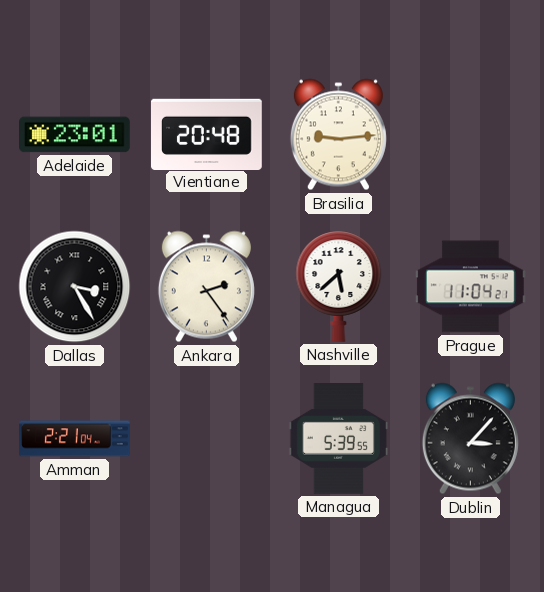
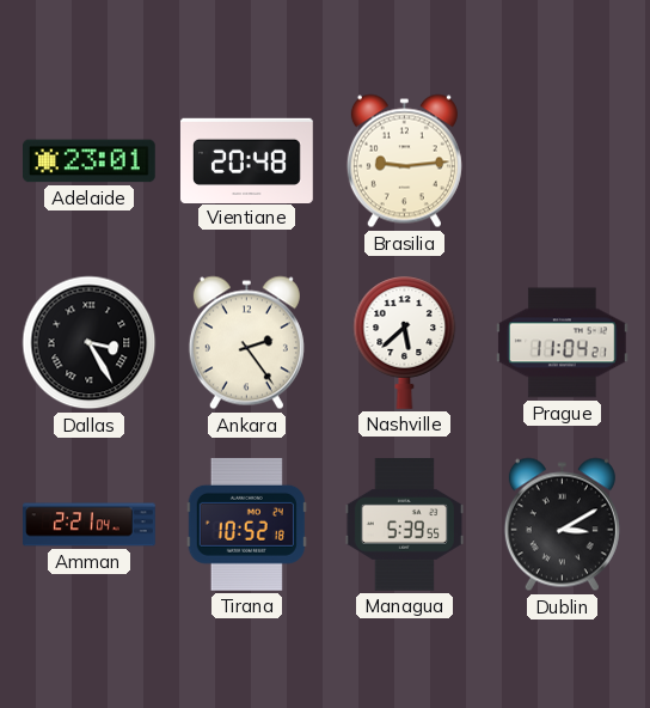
Tirana: none -> 10:52
Dublin: 3:07 -> 3:10
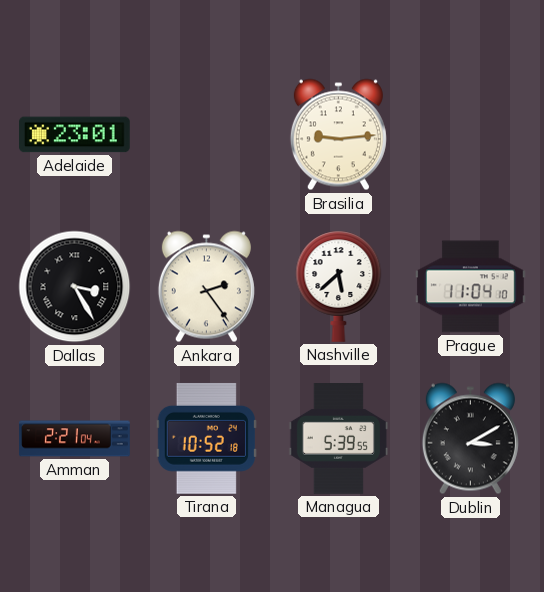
Vientiane: 20:48 -> none
Prague: 11:04:21 -> 11:04:10
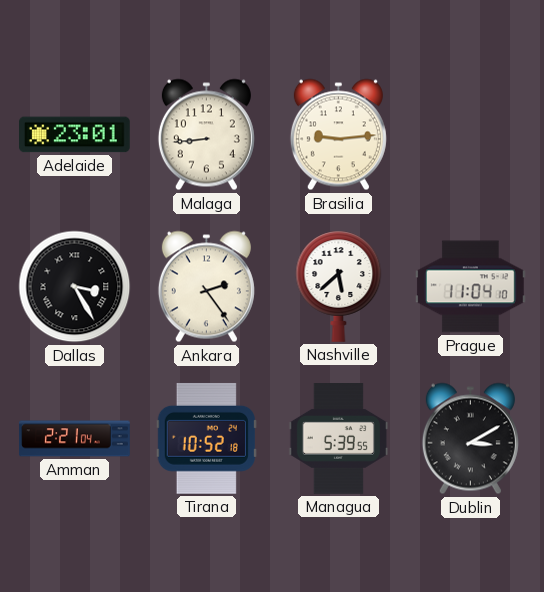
Malaga: none -> 8:44
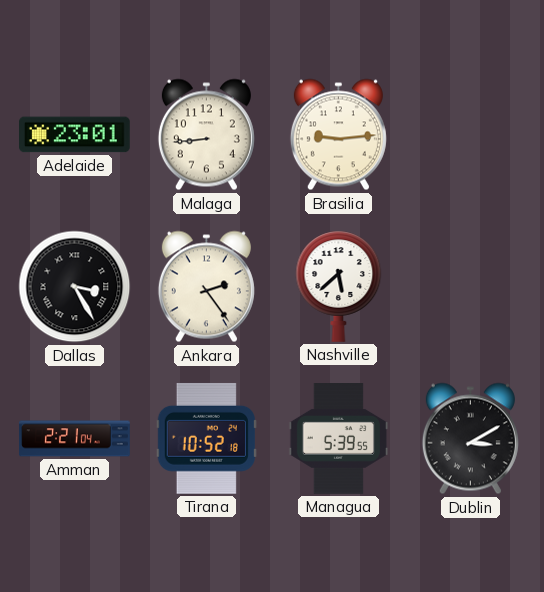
Prague: 11:04 -> none
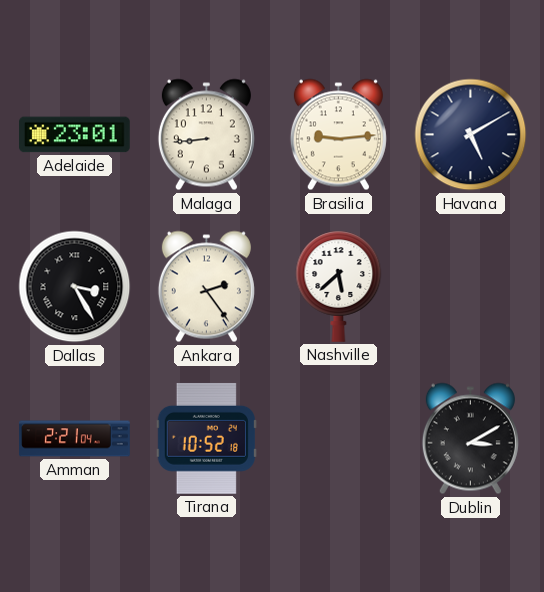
Havana: none -> 5:10
Managua: 5:39 -> none
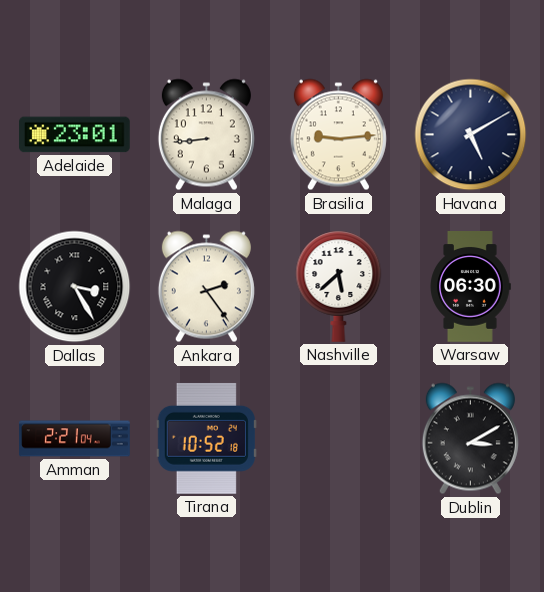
Warsaw: none -> 06:30
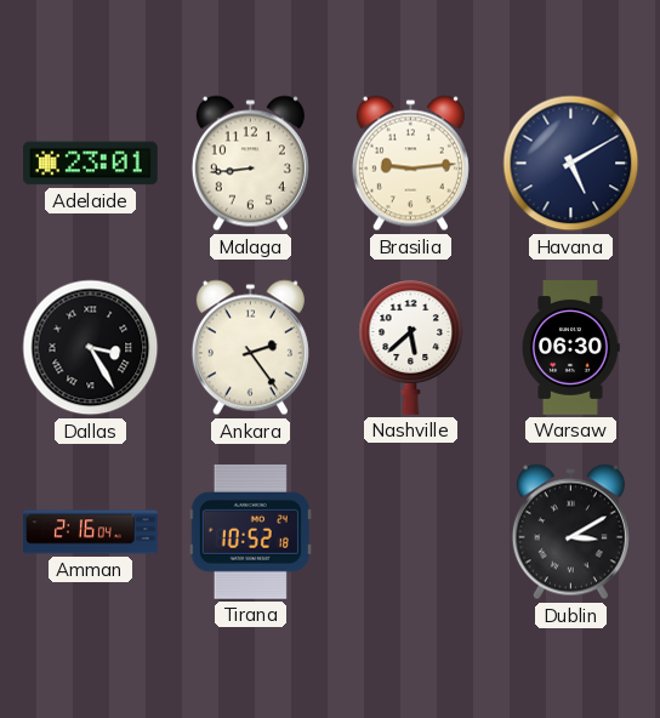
Amman: 2:21 -> 2:16
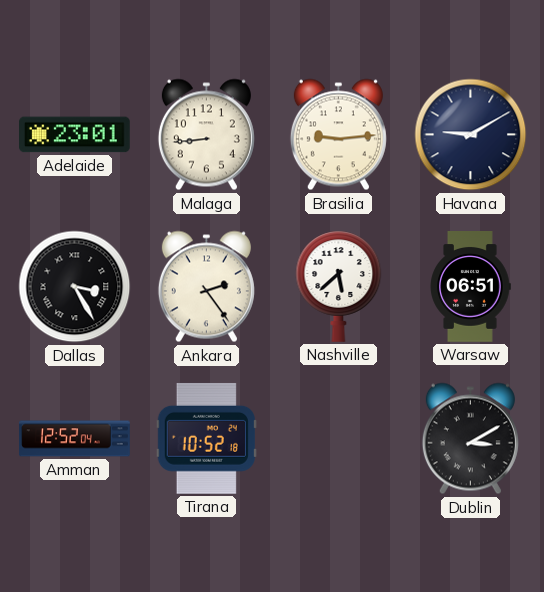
Havana: 5:10 -> 9:10
Warsaw: 06:30 -> 06:51
Amman: 2:16 -> 12:52
